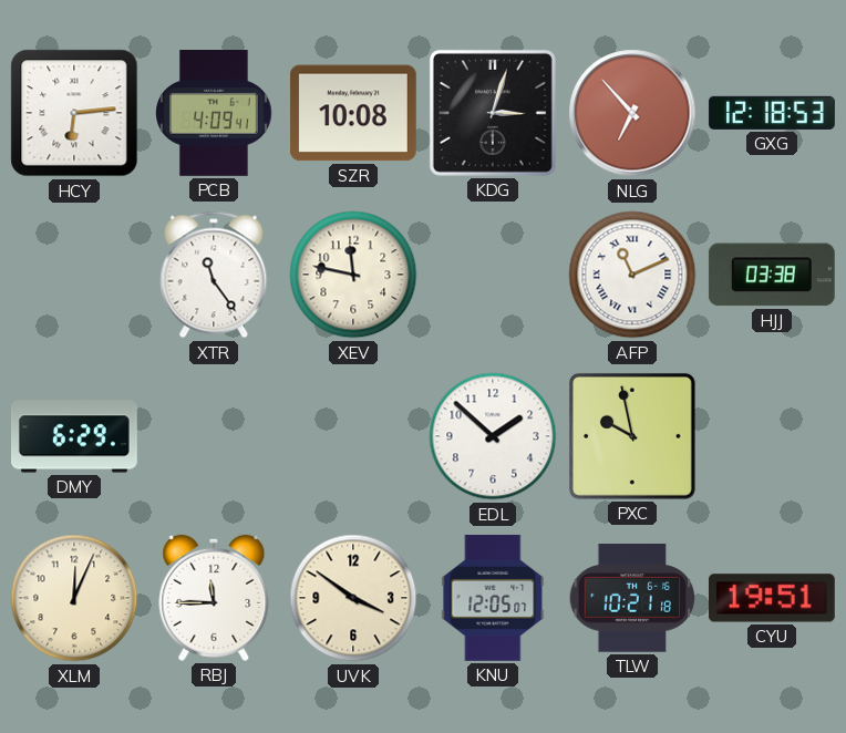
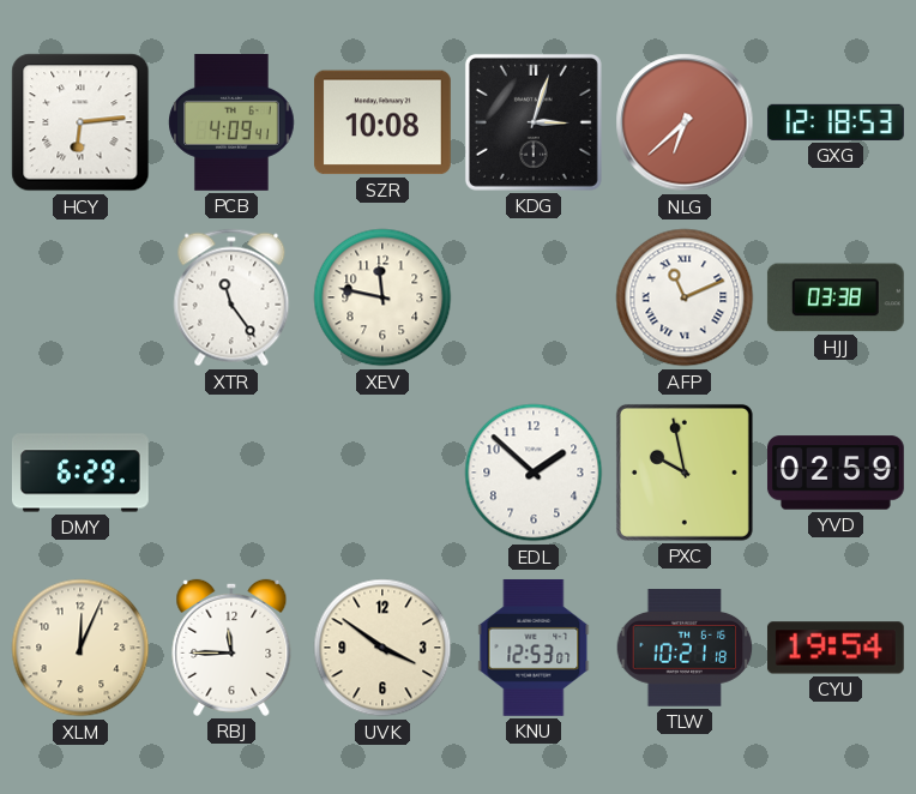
NLG: 6:53 -> 6:38
YVD: none -> 02:59
KNU: 12:05 -> 12:53
CYU: 19:51 -> 19:54
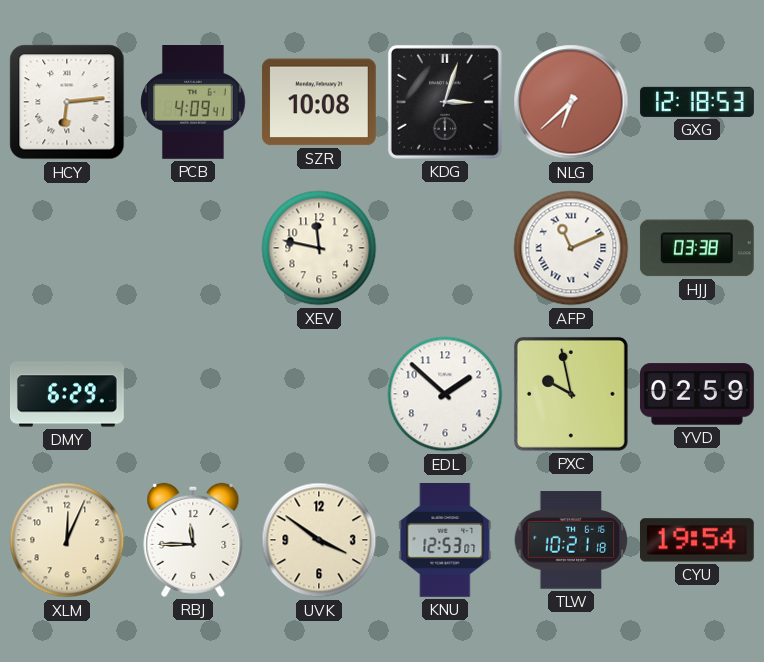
XTR: 11:24 -> none
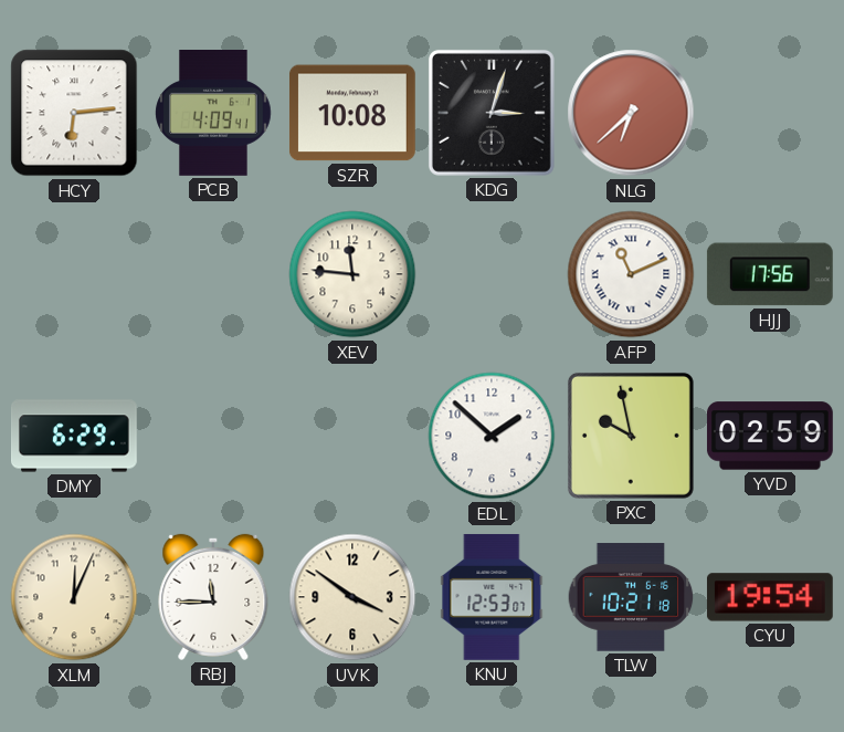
GXG: 12:18 -> none
XEV: 11:47 -> 11:46
HJJ: 03:38 -> 17:56
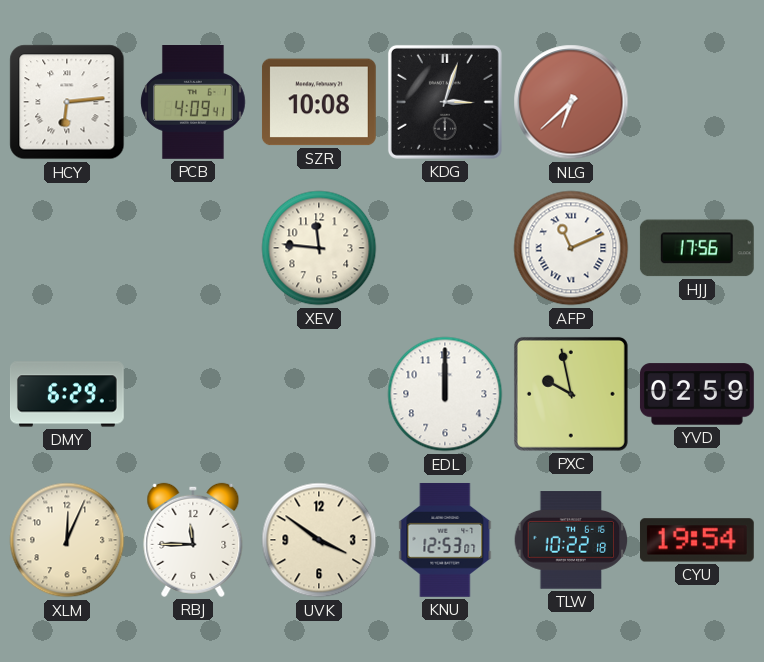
EDL: 1:52 -> 12:00
TLW: 10:21 -> 10:22
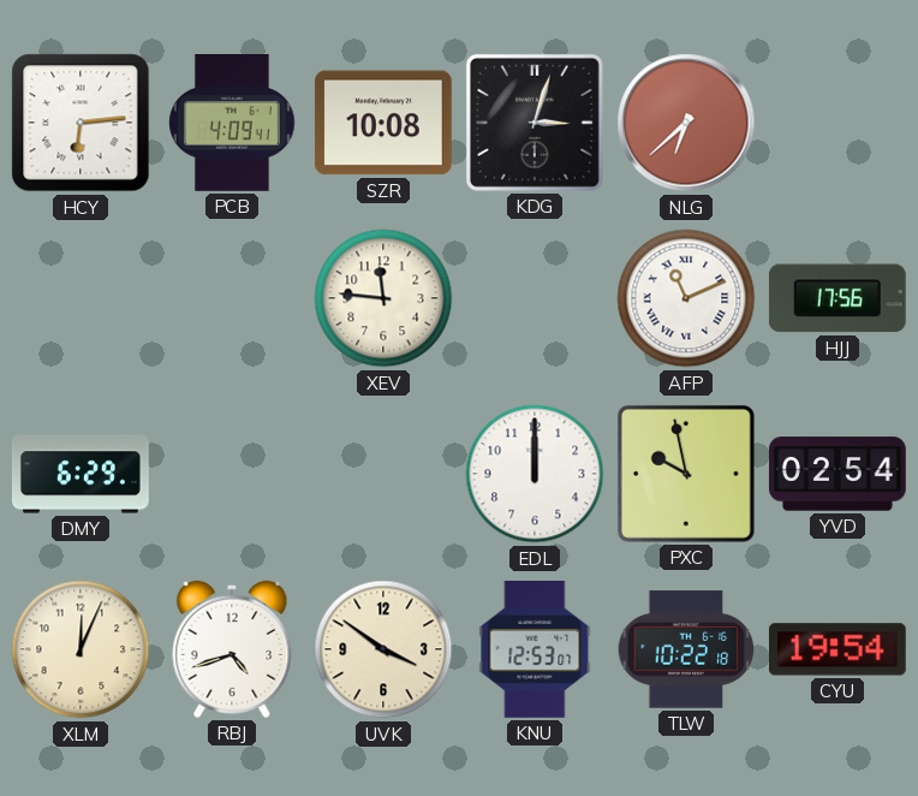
YVD: 02:59 -> 02:54
RBJ: 11:45 -> 4:42
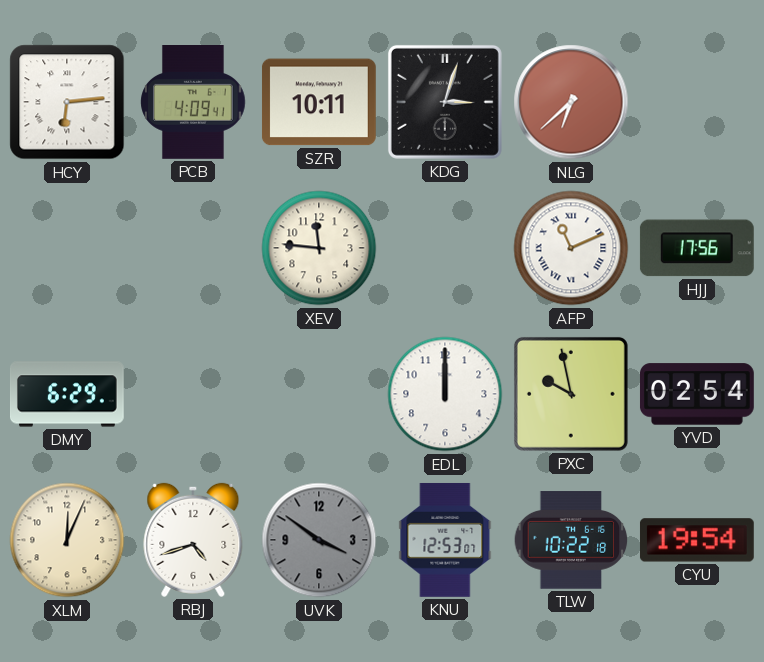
SZR: 10:08 -> 10:11
UVK dial: cream -> grey
